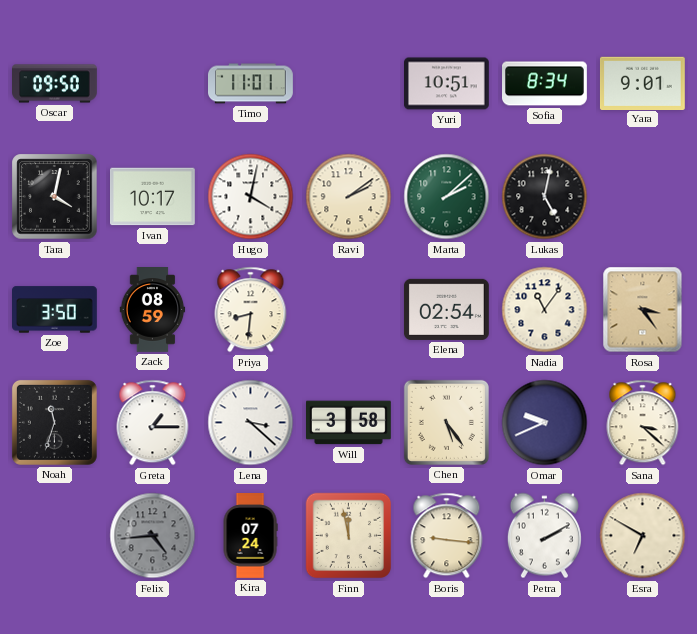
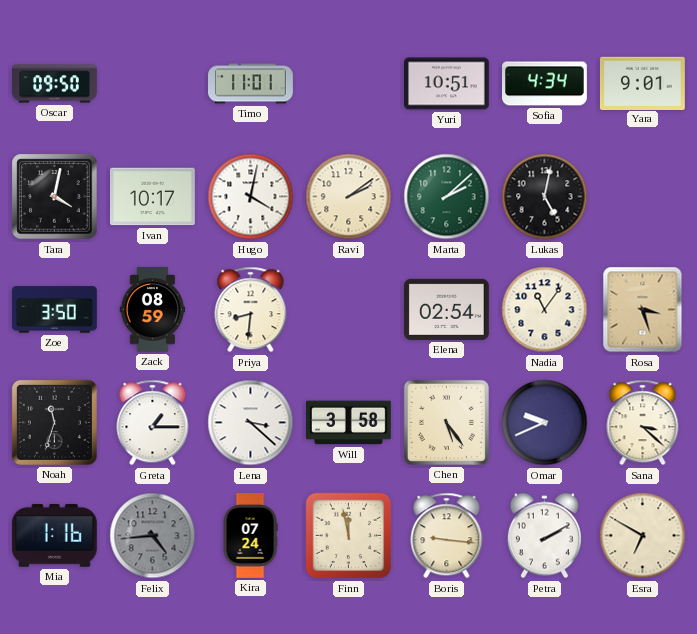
Sofia: 8:34 -> 4:34
Rosa: 3:24 -> 3:27
Mia: none -> 1:16
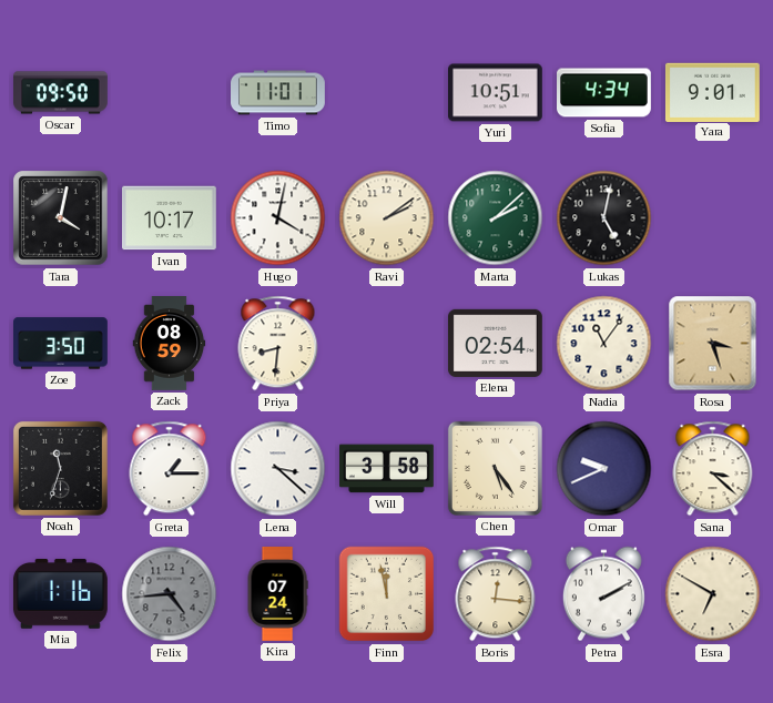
Boris: 9:16 -> 12:16
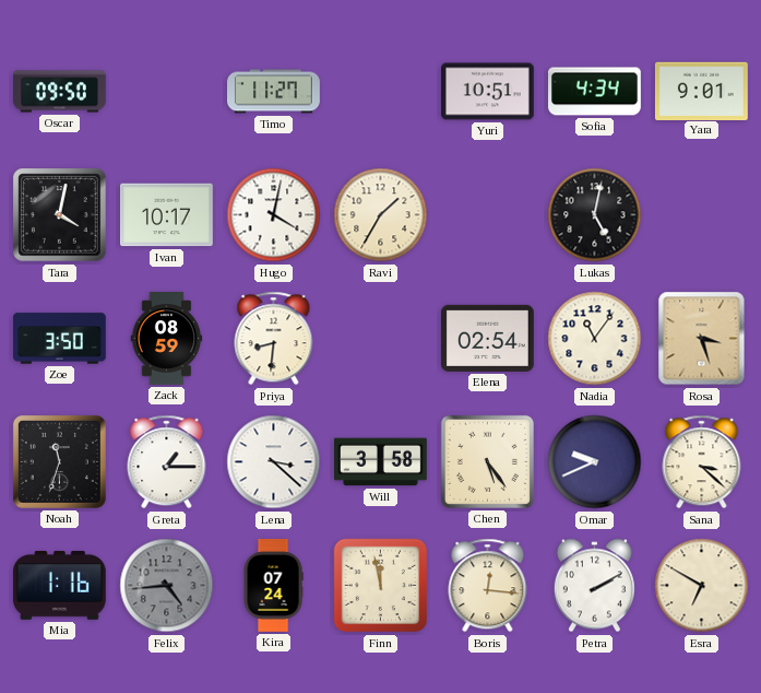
Timo: 11:01 -> 11:27
Ravi: 2:09 -> 1:35
Marta: 2:08 -> none
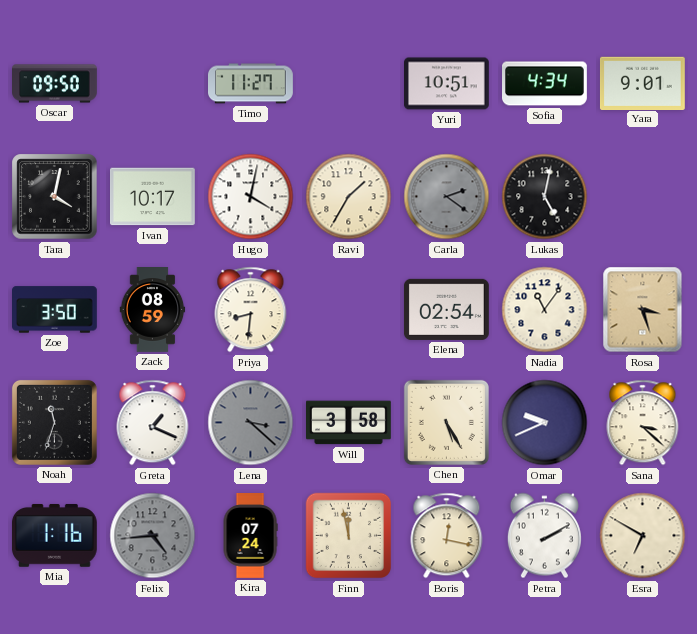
Carla: none -> 2:21
Greta: 1:15 -> 1:19
Lena dial: white -> grey
Chen: 5:24 -> 5:25
Boris: 12:16 -> 12:17
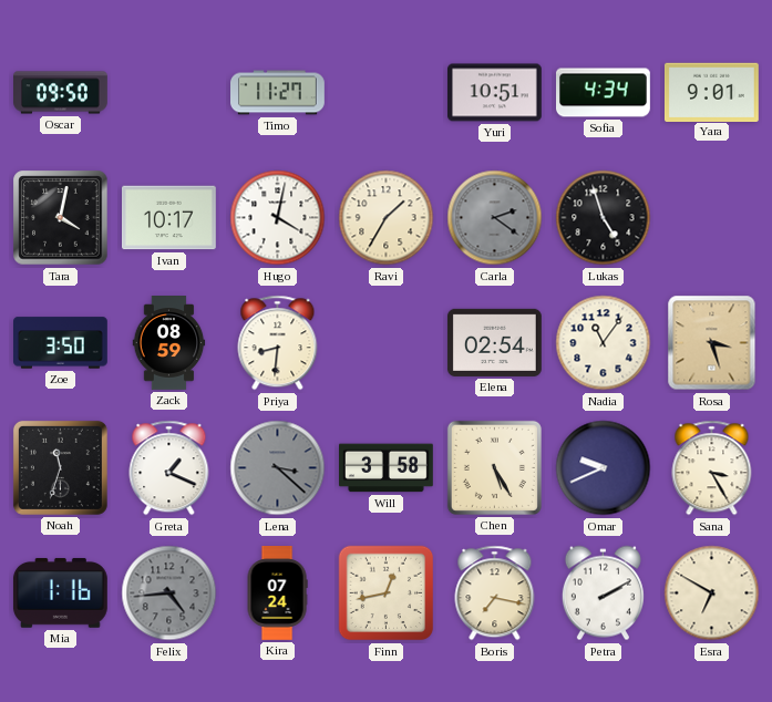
Lukas: 5:02 -> 4:57
Sana: 3:22 -> 3:25
Finn: 11:58 -> 12:43
Boris: 12:17 -> 7:17
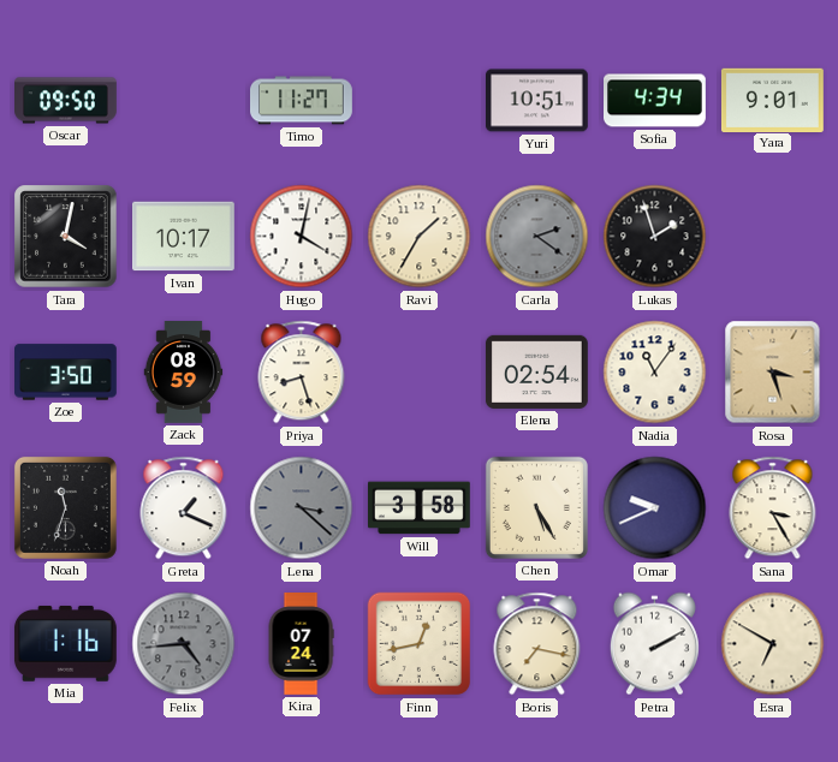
Lukas: 4:57 -> 1:57
Priya: 8:31 -> 8:27
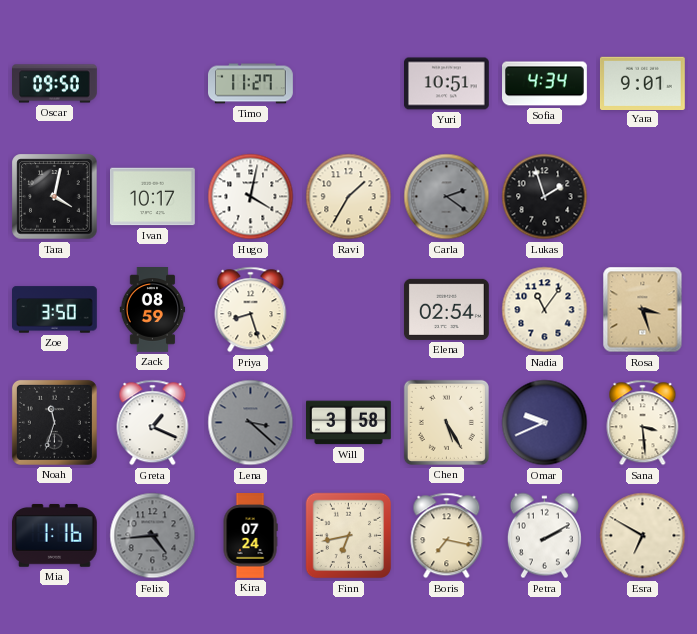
Sana: 3:25 -> 3:29
Finn: 12:43 -> 6:43
